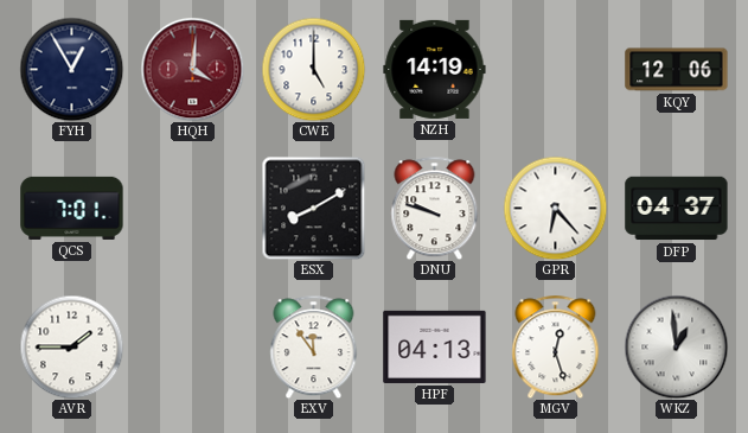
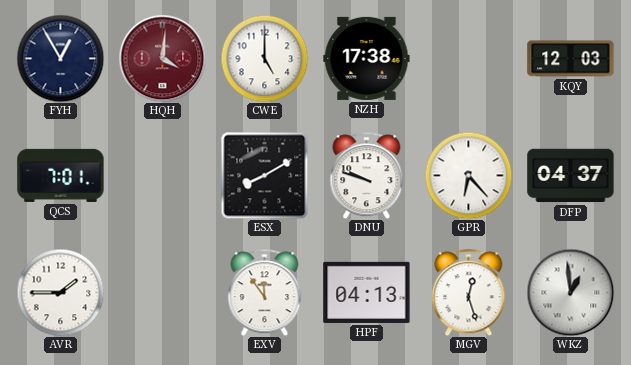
NZH: 14:19 -> 17:38
KQY: 12:06 -> 12:03
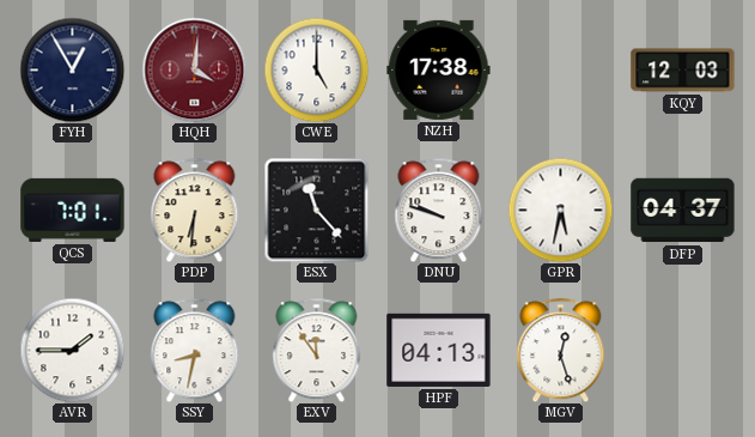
PDP: none -> 6:31
ESX: 8:10 -> 11:23
GPR: 6:23 -> 5:32
SSY: none -> 8:32
WKZ: 12:59 -> none
